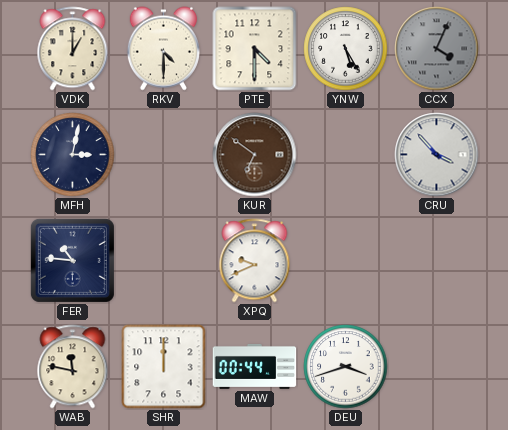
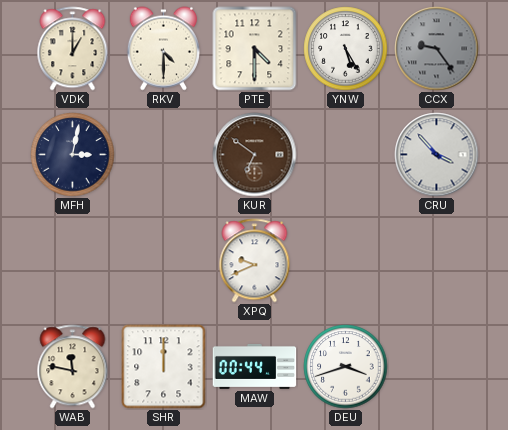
CCX: 4:04 -> 9:24
FER: 10:46 -> none
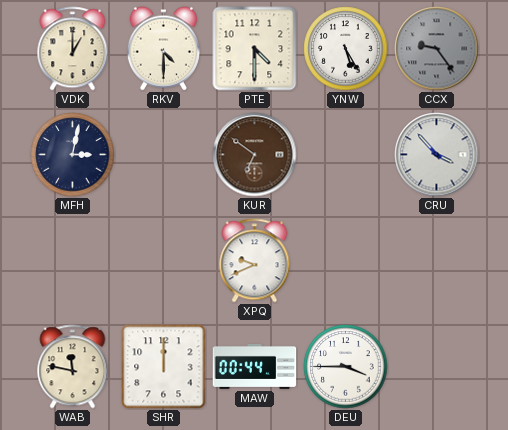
DEU: 3:42 -> 3:45
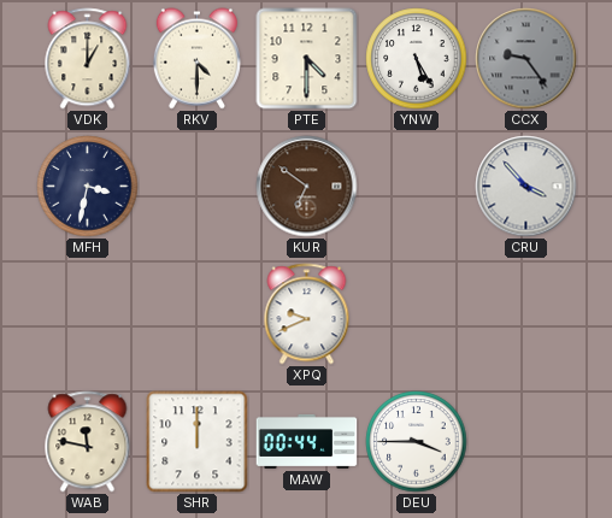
MFH: 3:02 -> 3:32
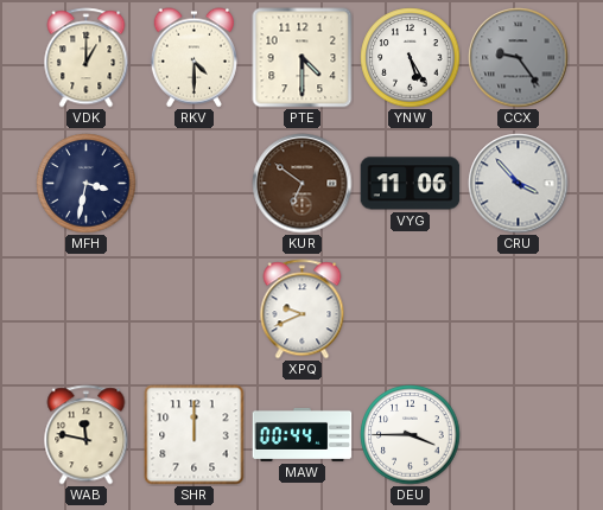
VYG: none -> 11:06
